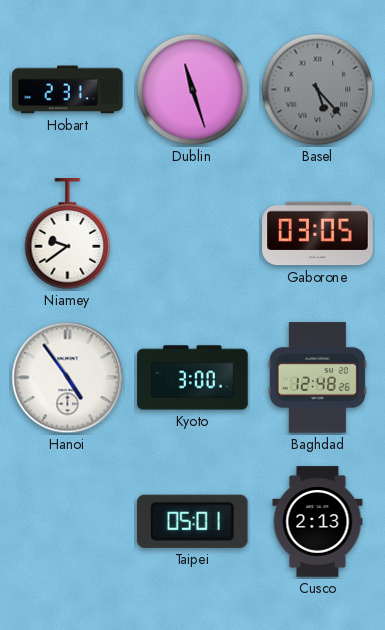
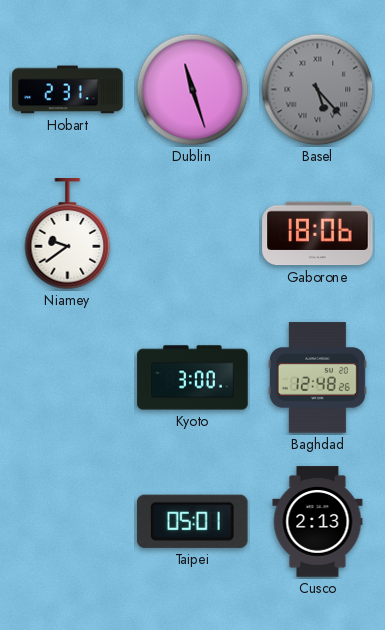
Gaborone: 03:05 -> 18:06
Hanoi: 4:54 -> none
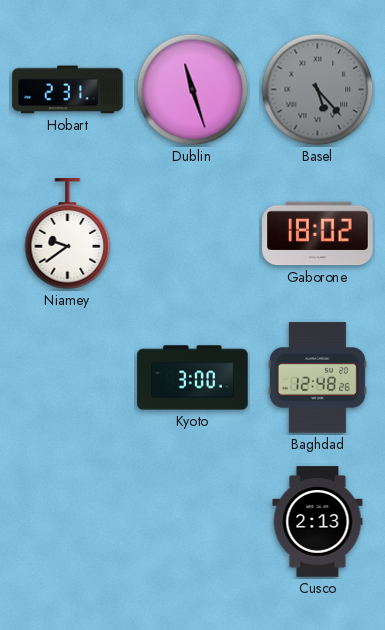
Gaborone: 18:06 -> 18:02
Taipei: 05:01 -> none
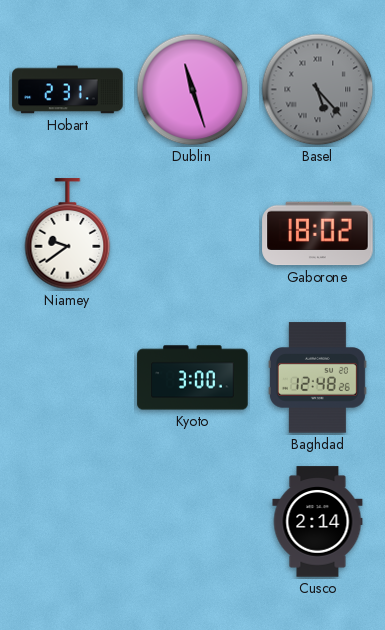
Cusco: 2:13 -> 2:14
